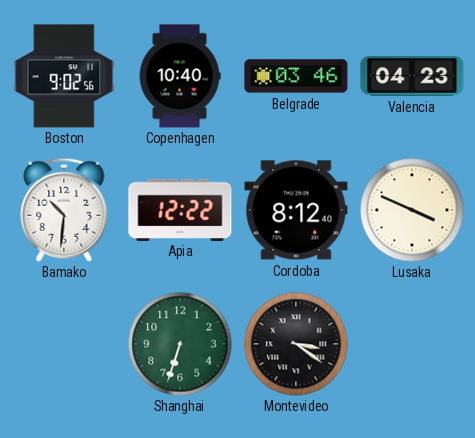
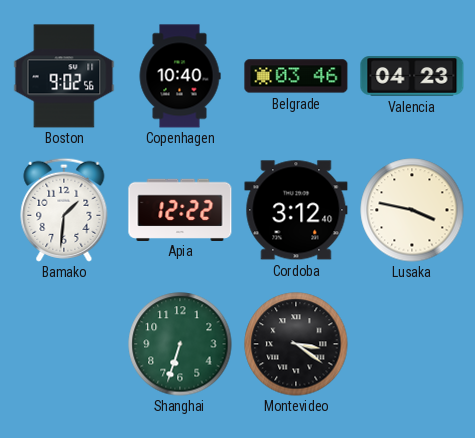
Bamako: 10:31 -> 1:31
Cordoba: 8:12 -> 3:12
Lusaka: 3:49 -> 3:47
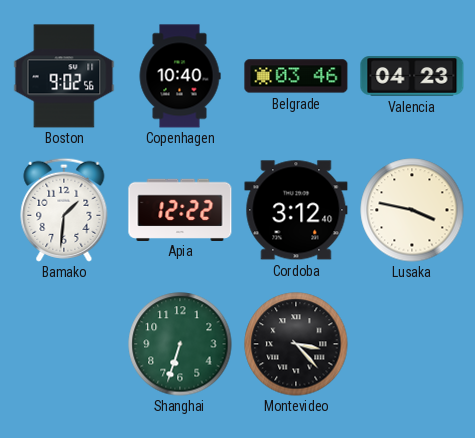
Montevideo: 3:21 -> 3:23
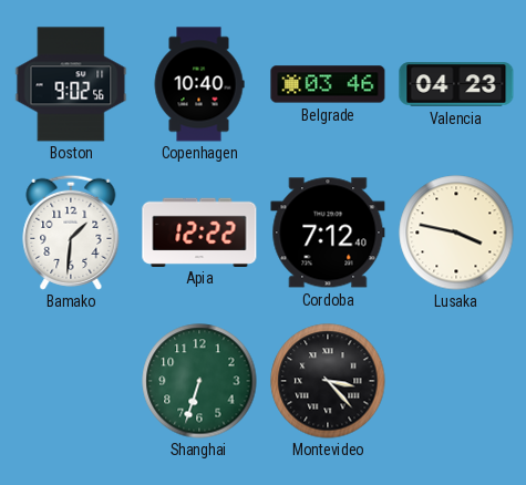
Cordoba: 3:12 -> 7:12
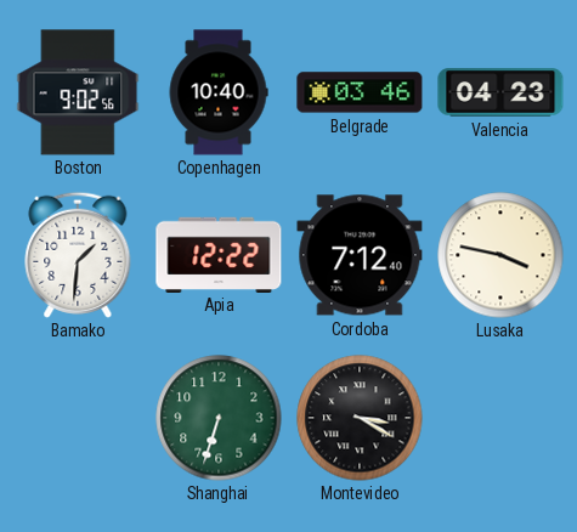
Montevideo: 3:23 -> 3:20
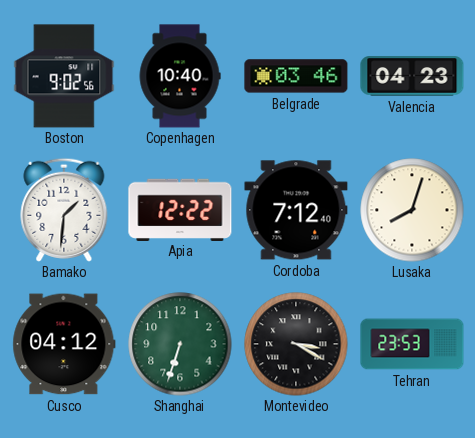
Lusaka: 3:47 -> 8:03
Cusco: none -> 04:12
Tehran: none -> 23:53
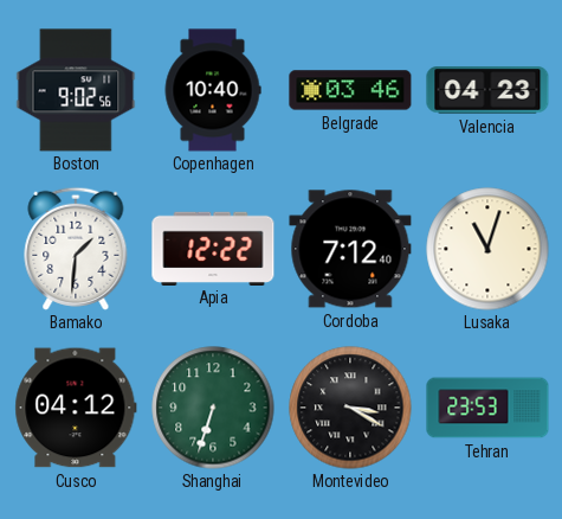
Lusaka: 8:03 -> 11:03
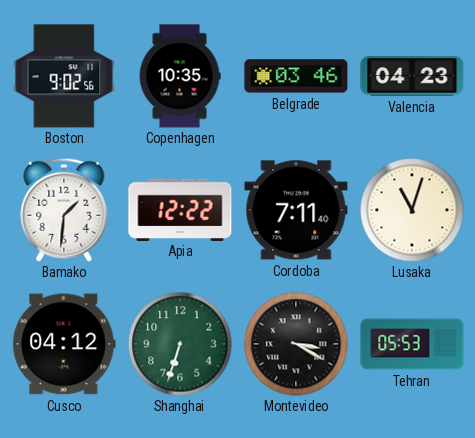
Copenhagen: 10:40 -> 10:35
Cordoba: 7:12 -> 7:11
Tehran: 23:53 -> 05:53
